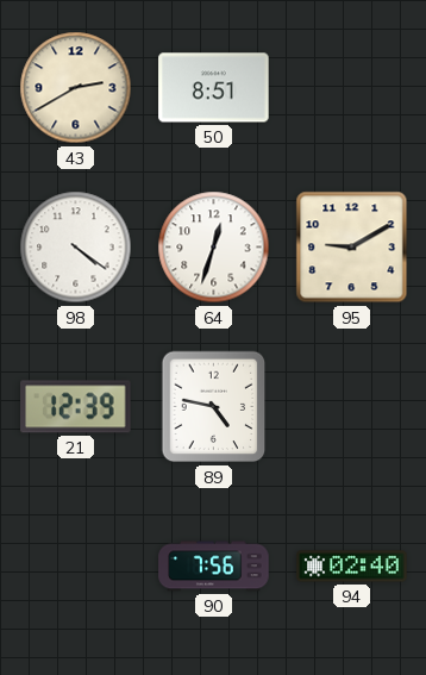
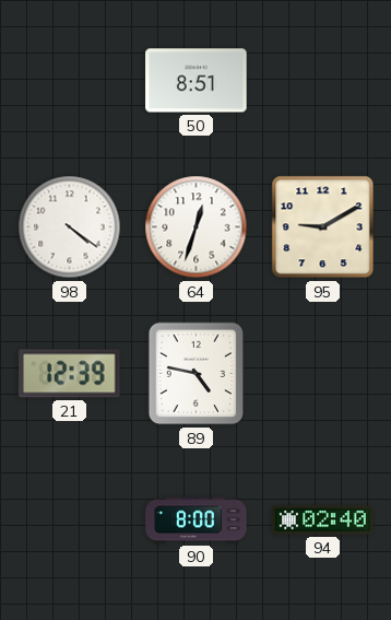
43: 2:40 -> none
90: 7:56 -> 8:00
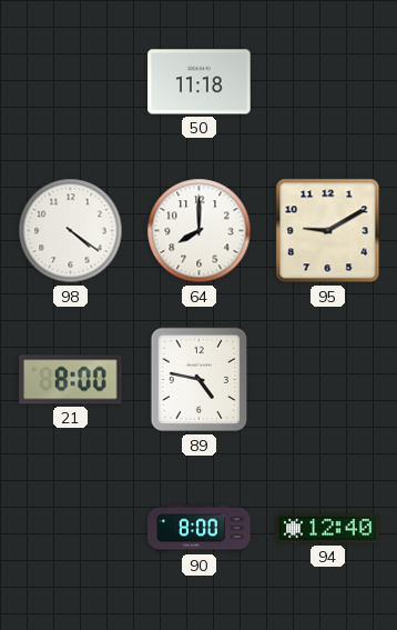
50: 8:51 -> 11:18
64: 12:33 -> 8:00
21: 12:39 -> 8:00
94: 02:40 -> 12:40
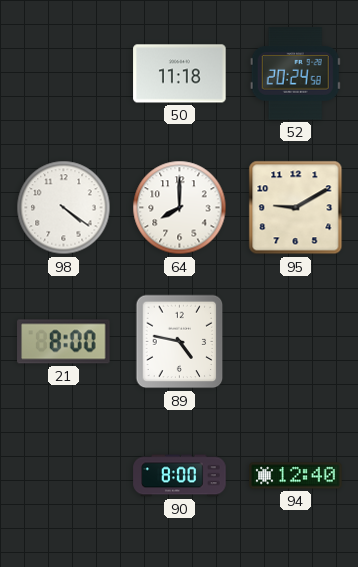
52: none -> 20:24
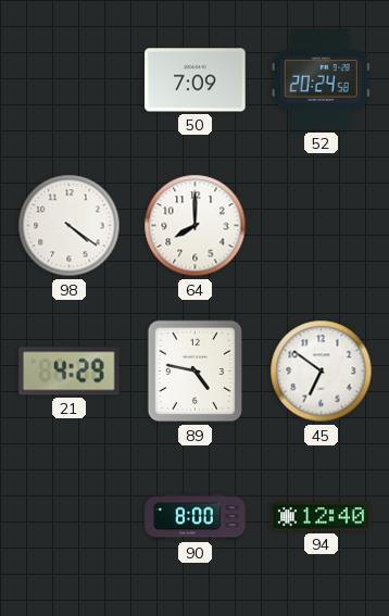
50: 11:18 -> 7:09
95: 9:10 -> none
21: 8:00 -> 4:29
45: none -> 6:51
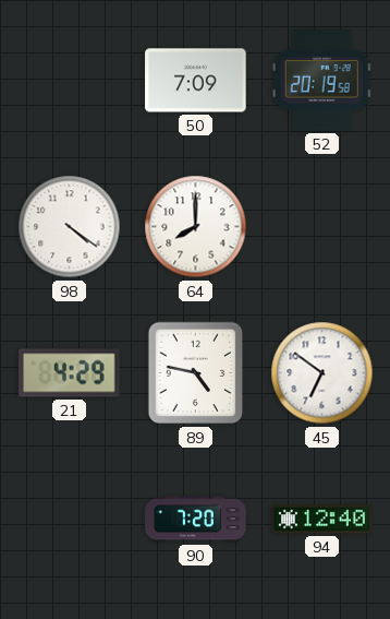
52: 20:24 -> 20:19
90: 8:00 -> 7:20
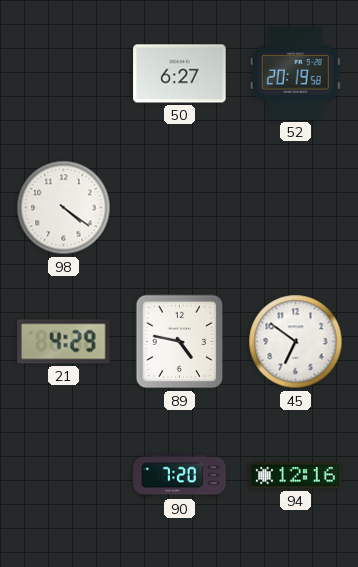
50: 7:09 -> 6:27
64: 8:00 -> none
94: 12:40 -> 12:16
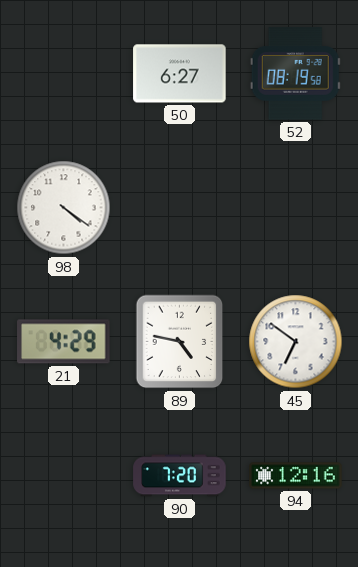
52: 20:19 -> 08:19
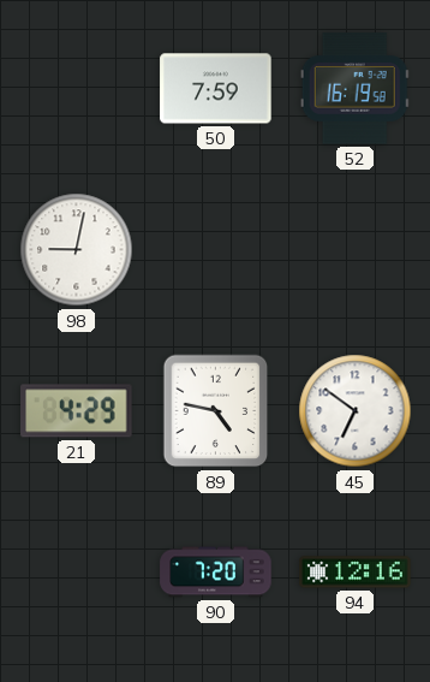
50: 6:27 -> 7:59
52: 08:19 -> 16:19
98: 4:21 -> 9:02
